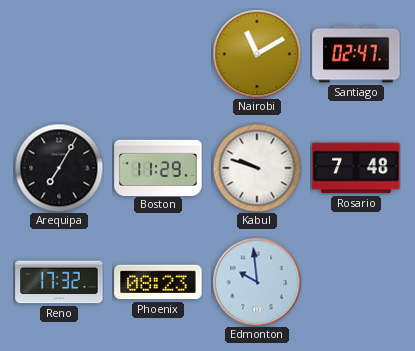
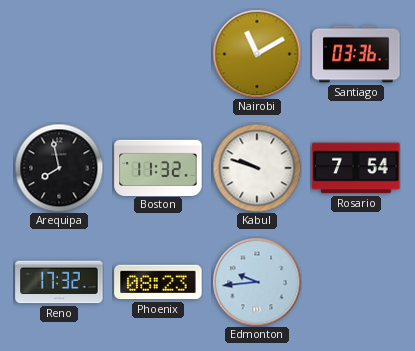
Santiago: 02:47 -> 03:36
Arequipa: 7:05 -> 7:58
Boston: 11:29 -> 11:32
Rosario: 7:48 -> 7:54
Edmonton: 9:59 -> 9:44
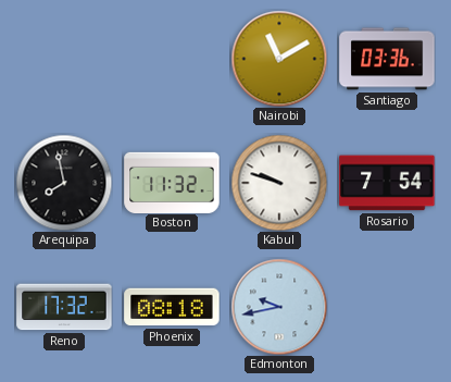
Phoenix: 08:23 -> 08:18
Edmonton: 9:44 -> 9:43
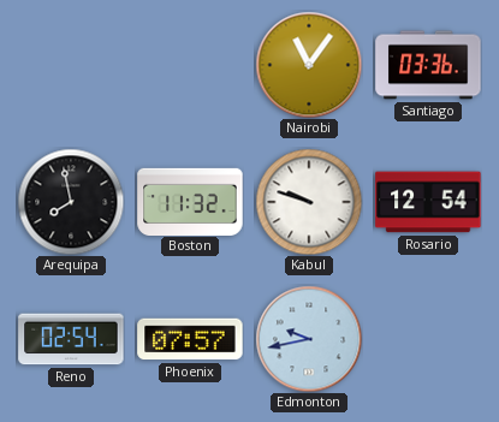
Nairobi: 11:10 -> 11:06
Rosario: 7:54 -> 12:54
Reno: 17:32 -> 02:54
Phoenix: 08:18 -> 07:57
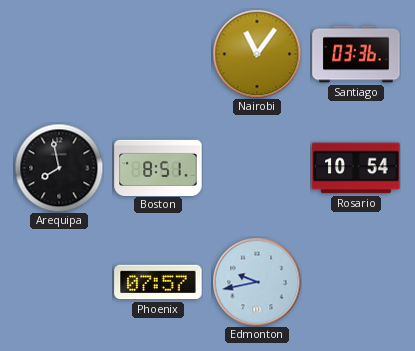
Boston: 11:32 -> 8:51
Kabul: 9:48 -> none
Rosario: 12:54 -> 10:54
Reno: 02:54 -> none
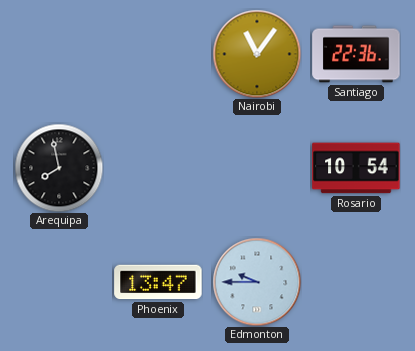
Santiago: 03:36 -> 22:36
Boston: 8:51 -> none
Phoenix: 07:57 -> 13:47
Edmonton: 9:43 -> 9:45
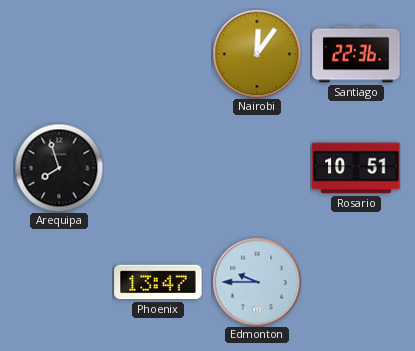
Nairobi: 11:06 -> 12:06
Arequipa: 7:58 -> 7:57
Rosario: 10:54 -> 10:51
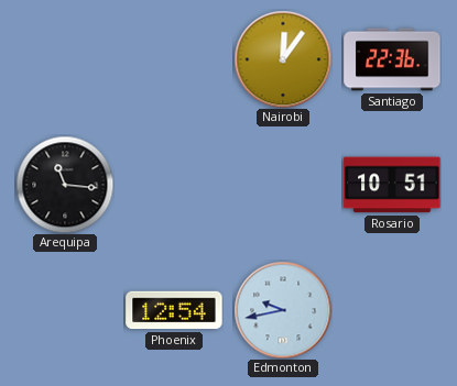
Arequipa: 7:57 -> 11:16
Phoenix: 13:47 -> 12:54
Edmonton: 9:45 -> 9:43
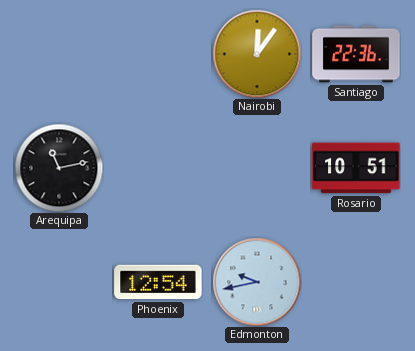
Arequipa: 11:16 -> 11:13
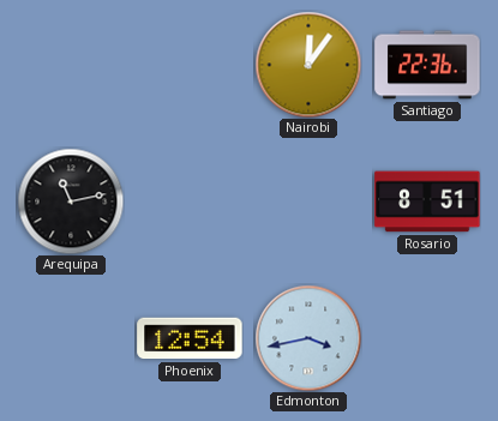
Rosario: 10:51 -> 8:51
Edmonton: 9:43 -> 3:43
